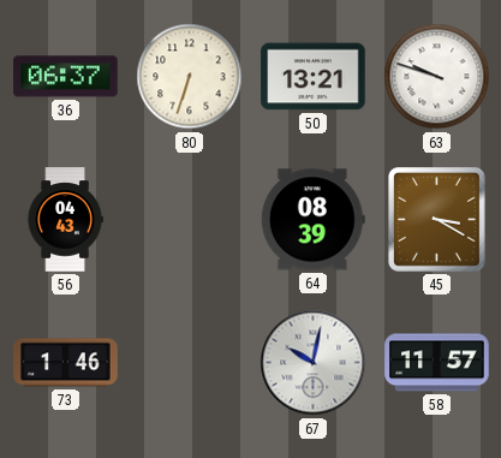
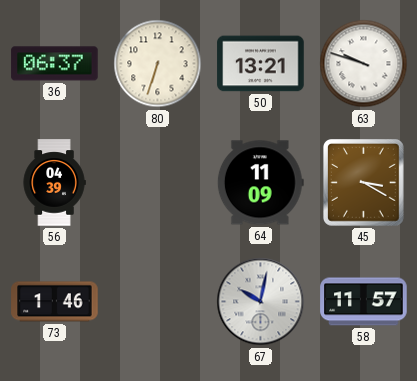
56: 04:43 -> 04:39
64: 08:39 -> 11:09
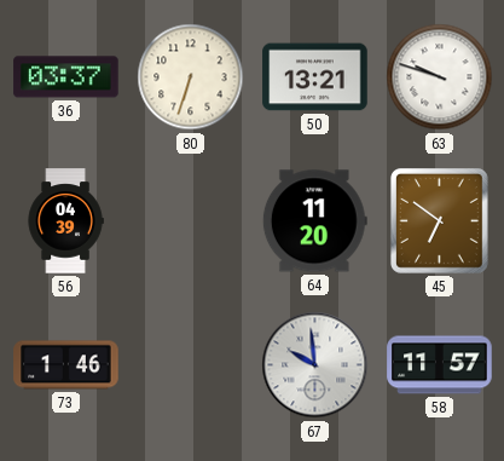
36: 06:37 -> 03:37
64: 11:09 -> 11:20
45: 3:20 -> 6:51
67: 10:02 -> 9:59
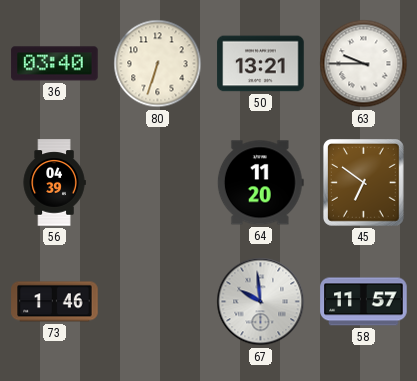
36: 03:37 -> 03:40
63: 9:48 -> 9:45
